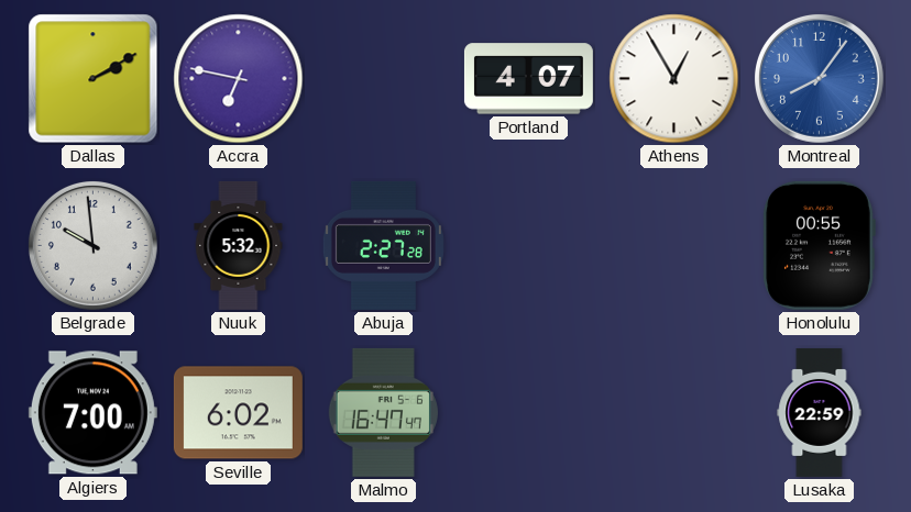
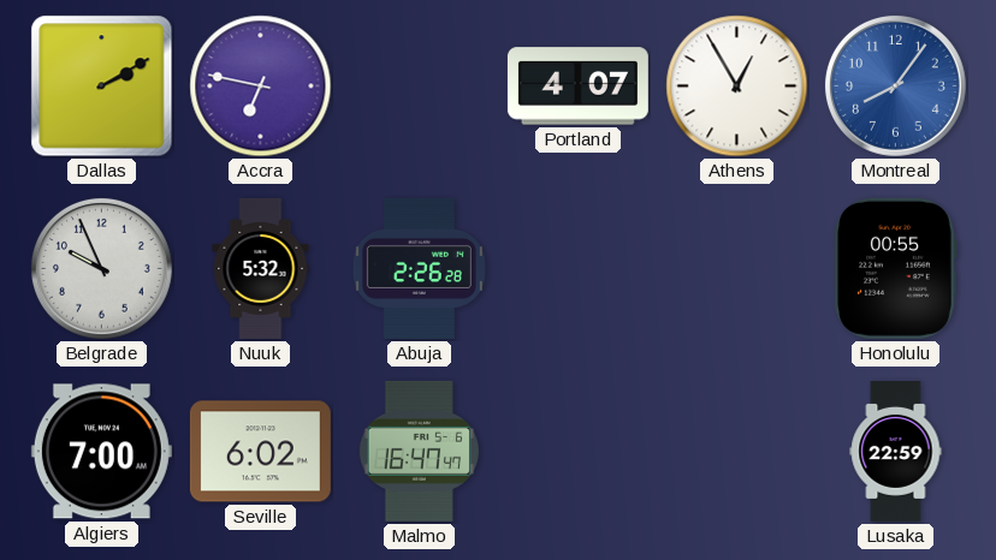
Belgrade: 9:59 -> 9:56
Abuja: 2:27 -> 2:26
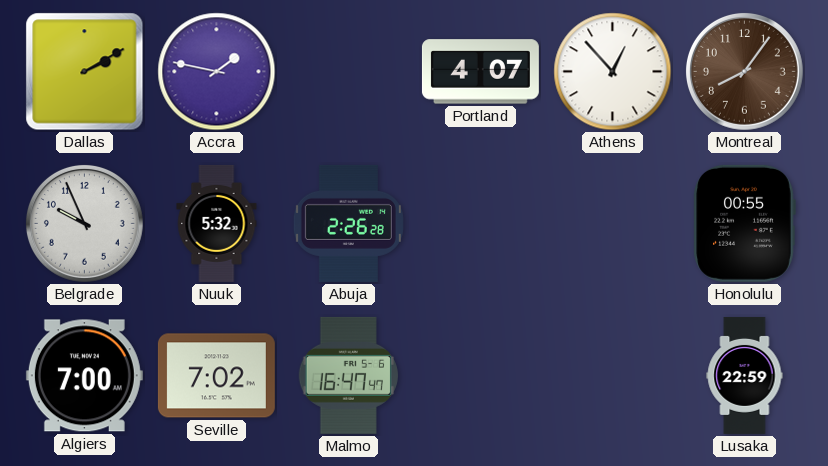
Accra: 6:47 -> 1:47
Athens: 12:55 -> 12:53
Montreal dial: blue -> brown
Seville: 6:02 -> 7:02
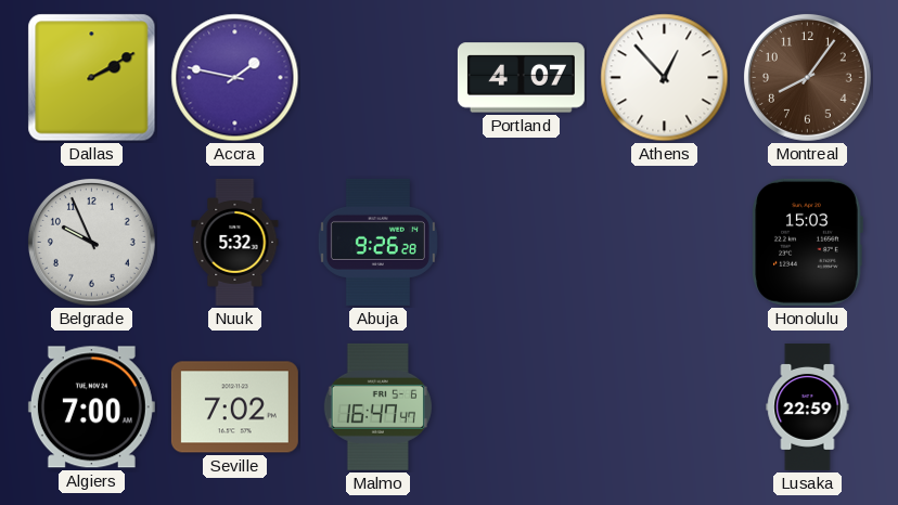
Abuja: 2:26 -> 9:26
Honolulu: 00:55 -> 15:03
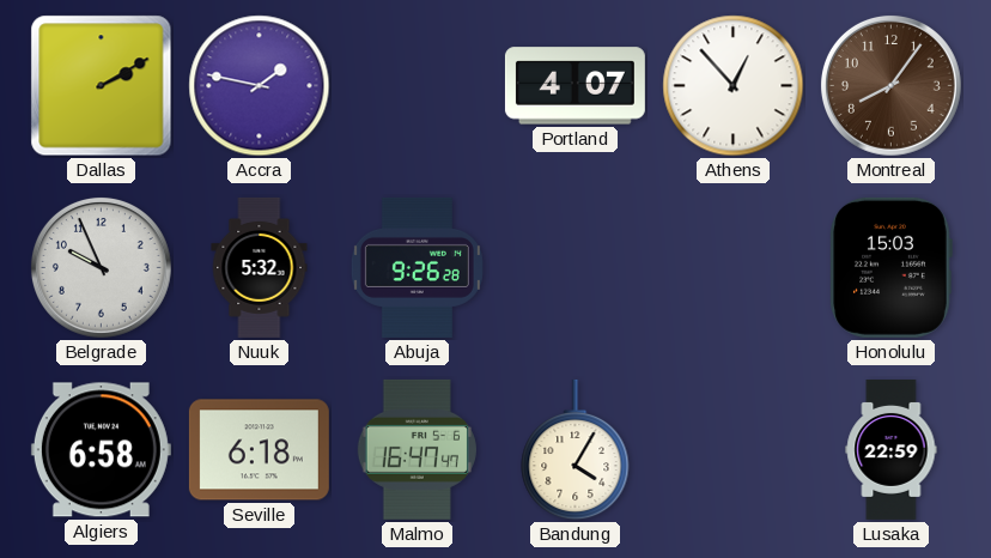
Algiers: 7:00 -> 6:58
Seville: 7:02 -> 6:18
Bandung: none -> 4:05
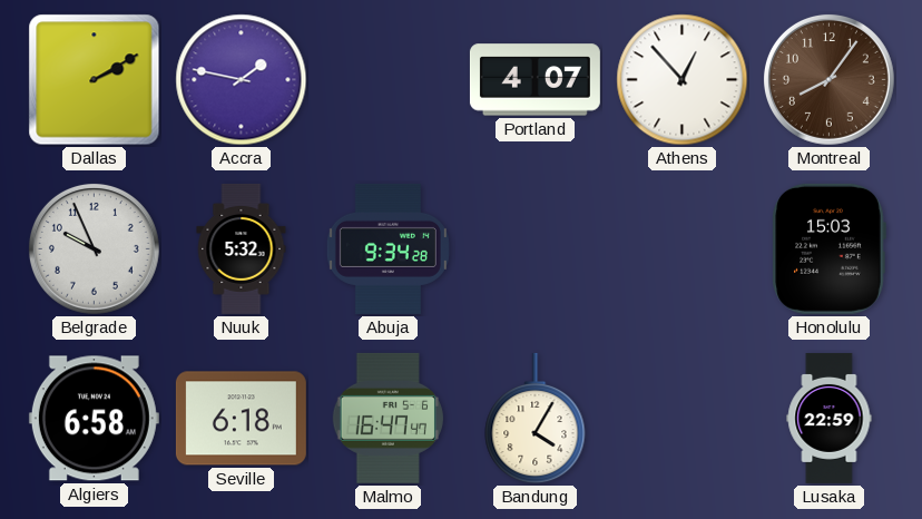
Abuja: 9:26 -> 9:34
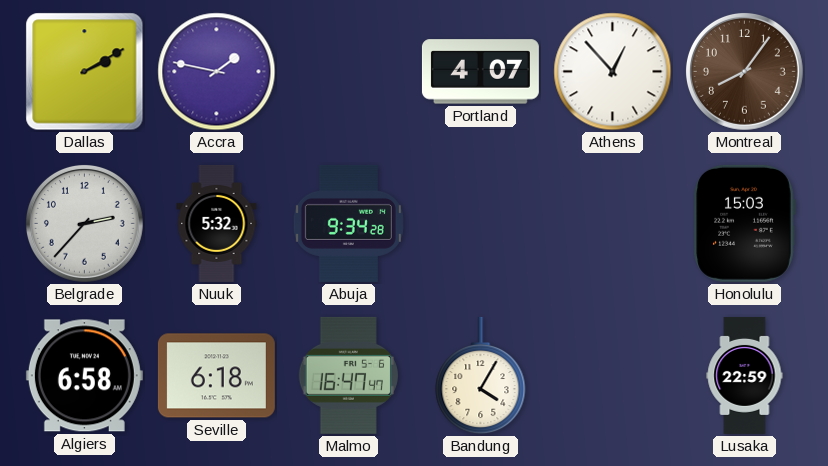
Belgrade: 9:56 -> 2:37
